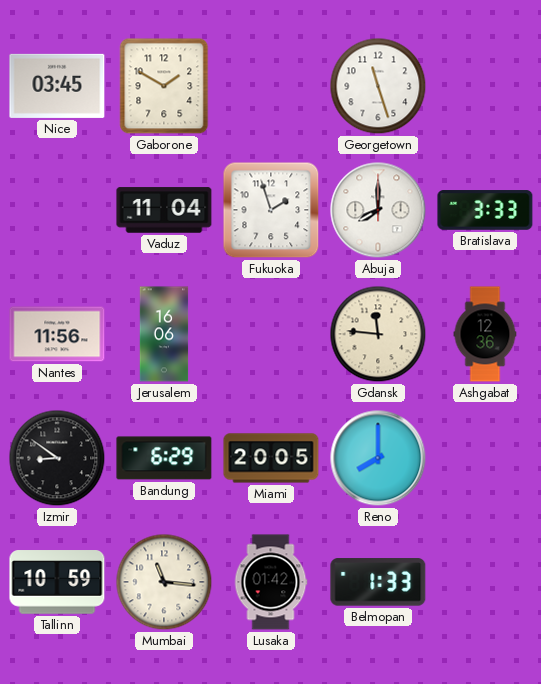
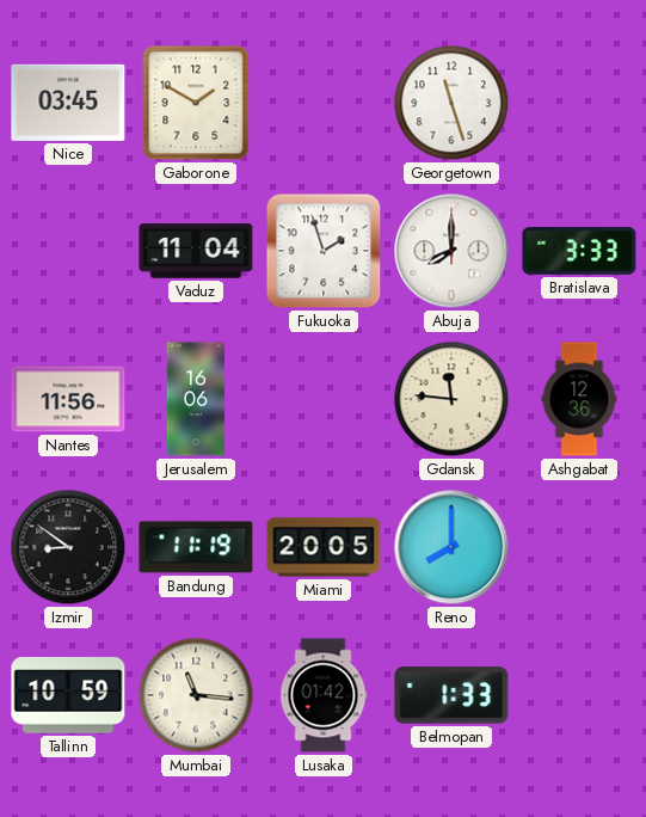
Bandung: 6:29 -> 11:19
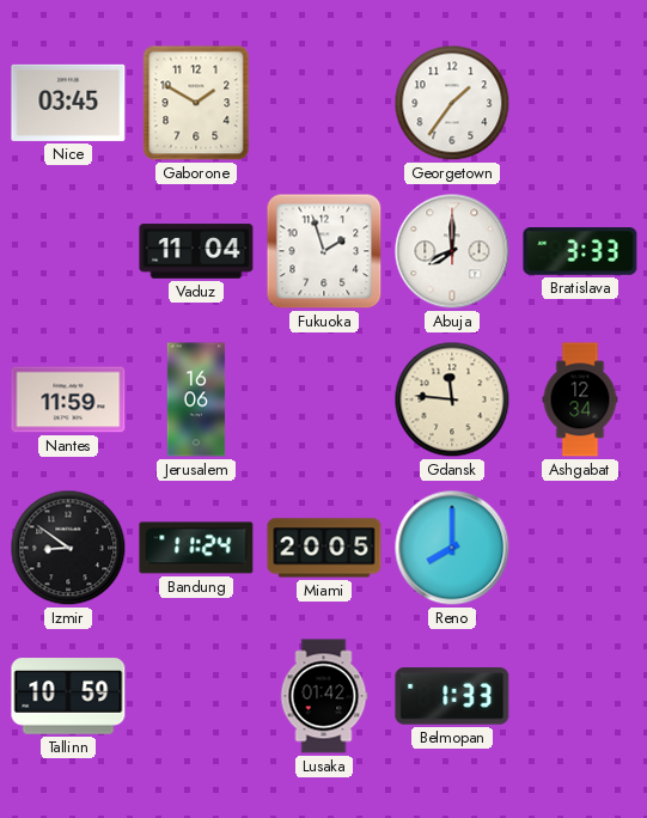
Georgetown: 11:27 -> 1:36
Nantes: 11:56 -> 11:59
Ashgabat: 12:36 -> 12:34
Bandung: 11:19 -> 11:24
Mumbai: 11:16 -> none
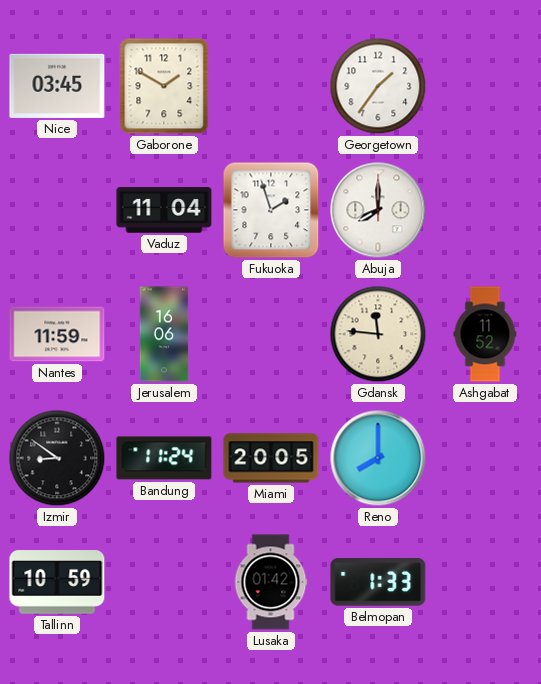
Bratislava: 3:33 -> none
Ashgabat: 12:34 -> 11:52
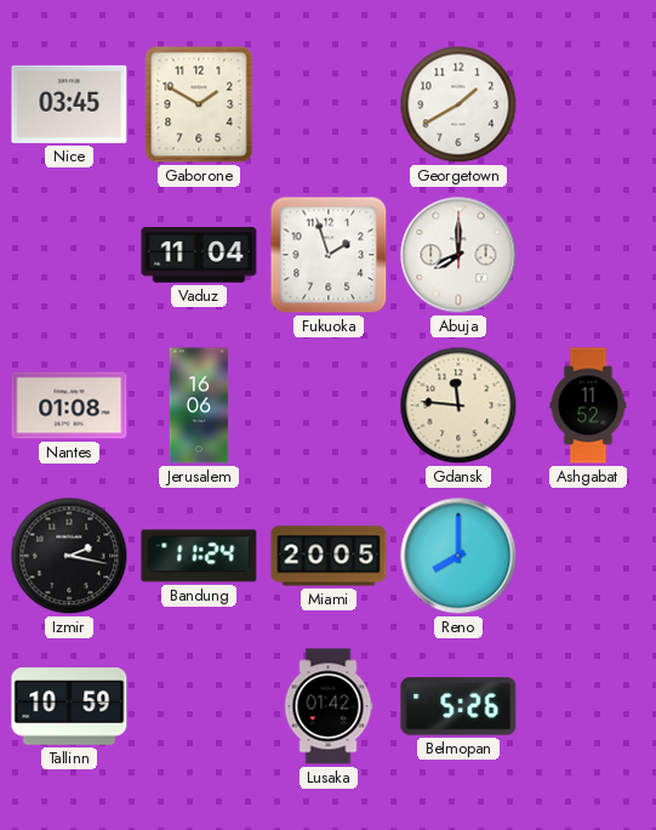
Georgetown: 1:36 -> 1:40
Nantes: 11:59 -> 01:08
Izmir: 8:51 -> 2:17
Belmopan: 1:33 -> 5:26
